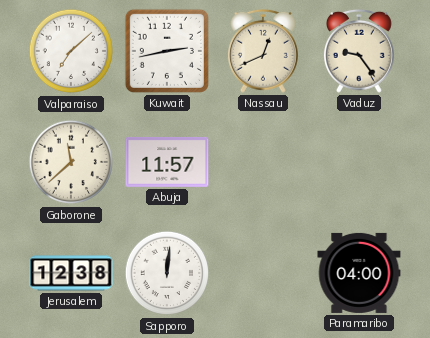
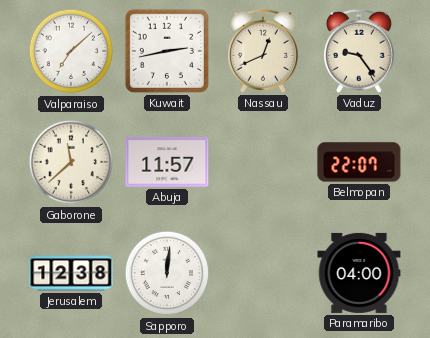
Belmopan: none -> 22:07
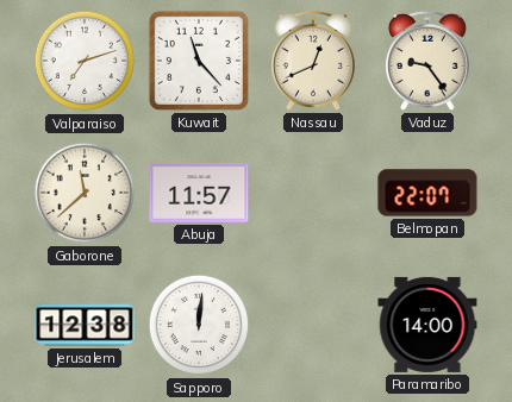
Valparaiso: 7:08 -> 7:12
Kuwait: 2:43 -> 11:23
Paramaribo: 04:00 -> 14:00
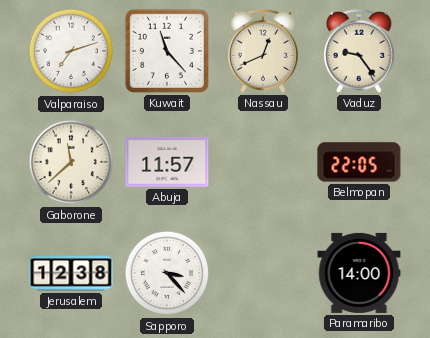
Belmopan: 22:07 -> 22:05
Sapporo: 12:01 -> 3:23
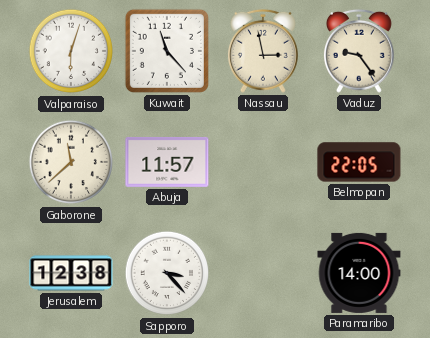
Valparaiso: 7:12 -> 6:03
Nassau: 12:41 -> 2:58
